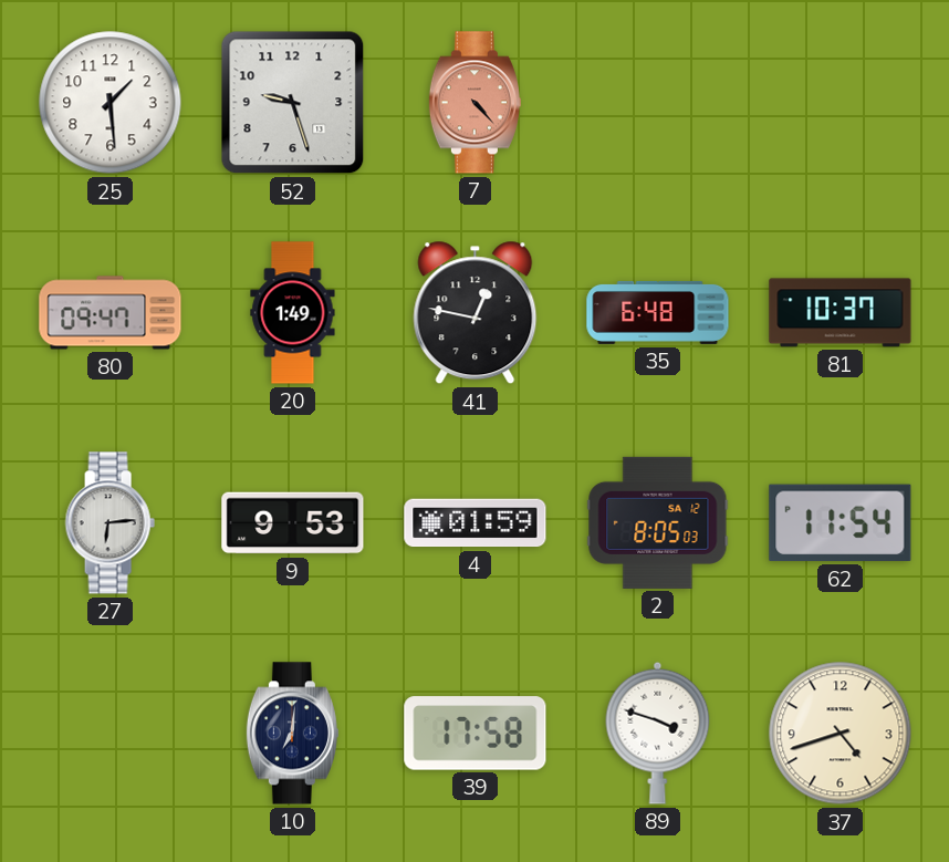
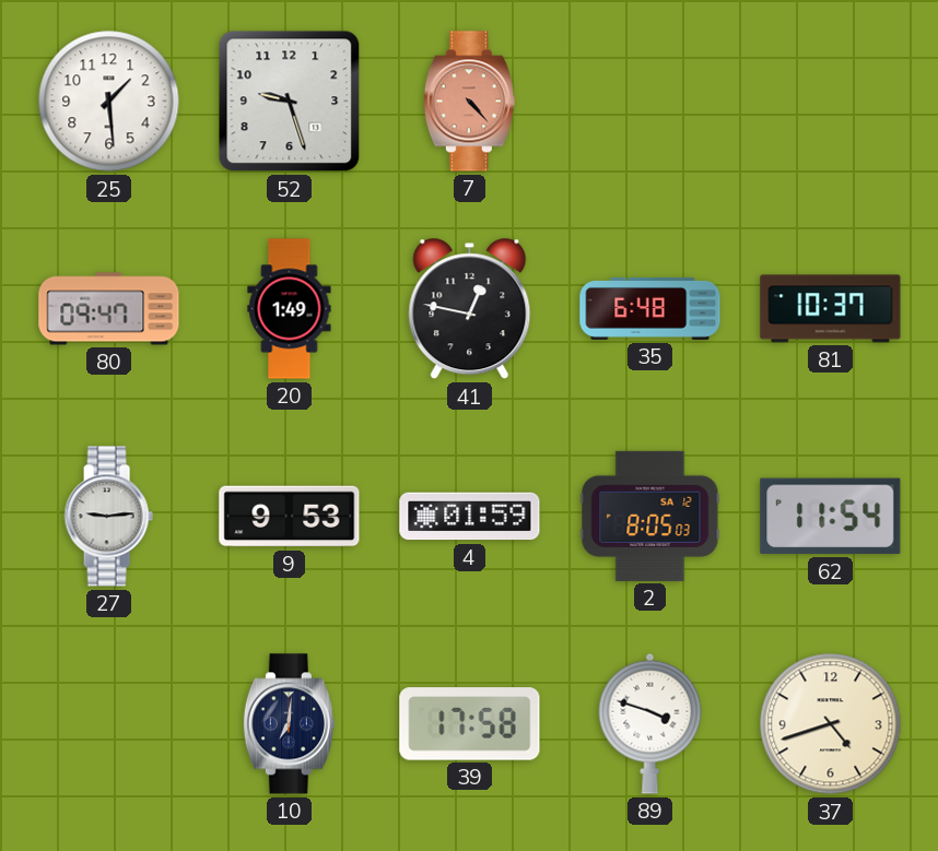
27: 6:14 -> 9:14
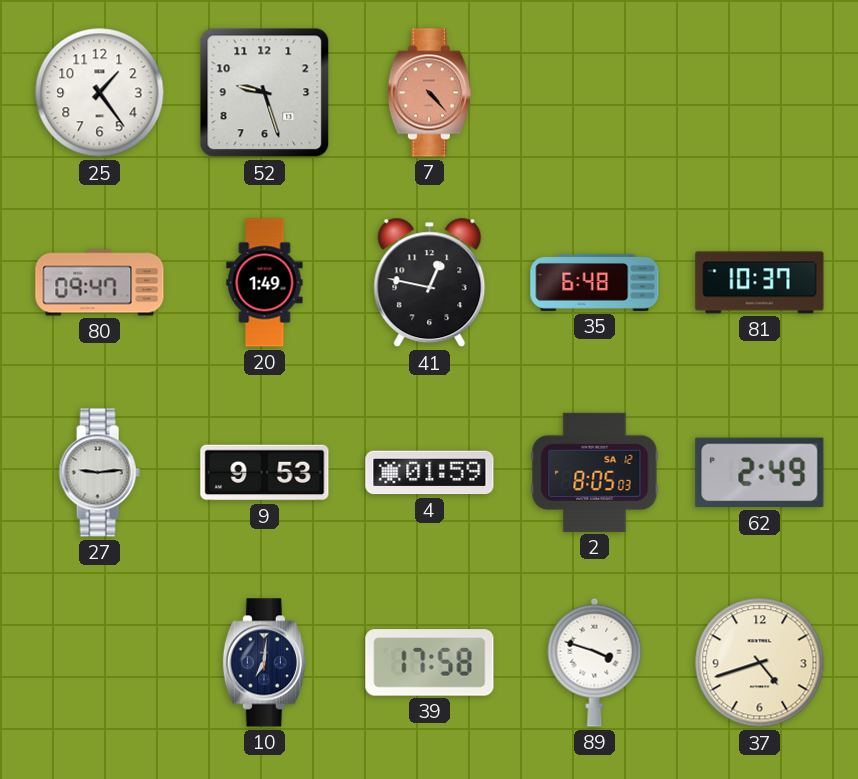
25: 1:29 -> 1:24
62: 11:54 -> 2:49
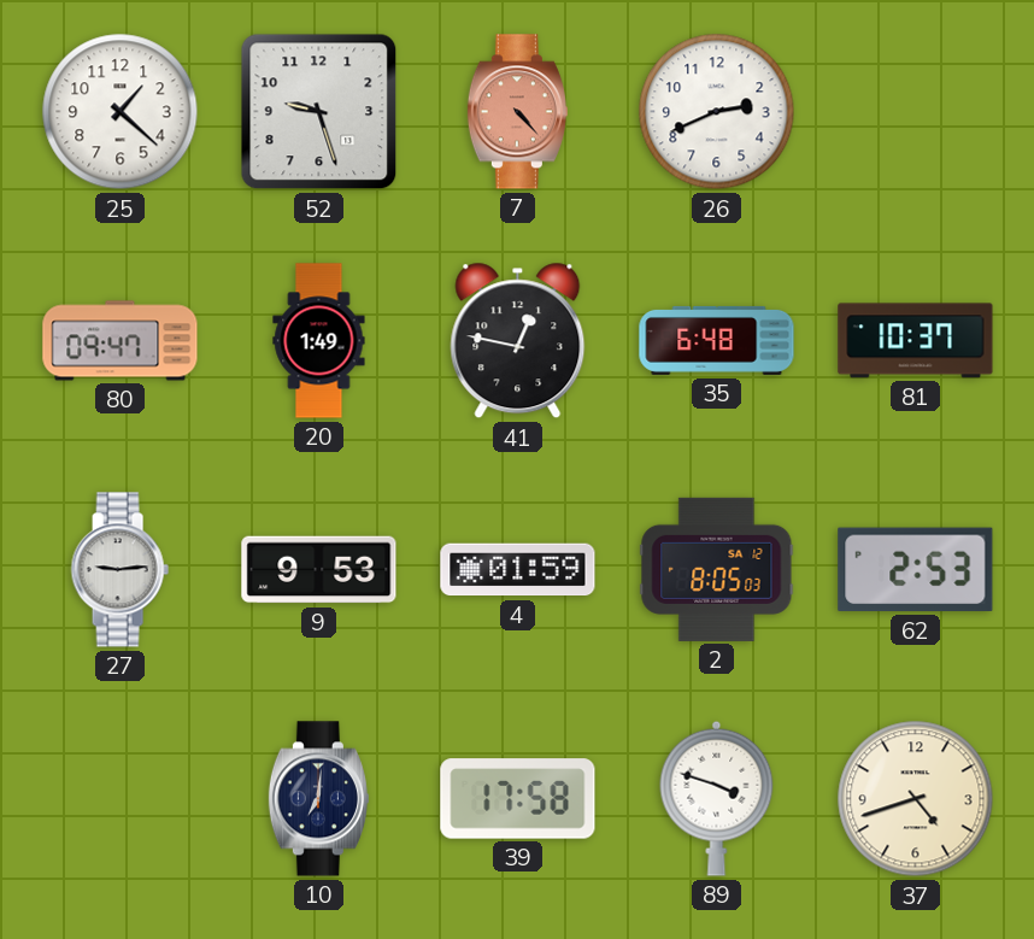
25: 1:24 -> 1:22
26: none -> 2:41
62: 2:49 -> 2:53
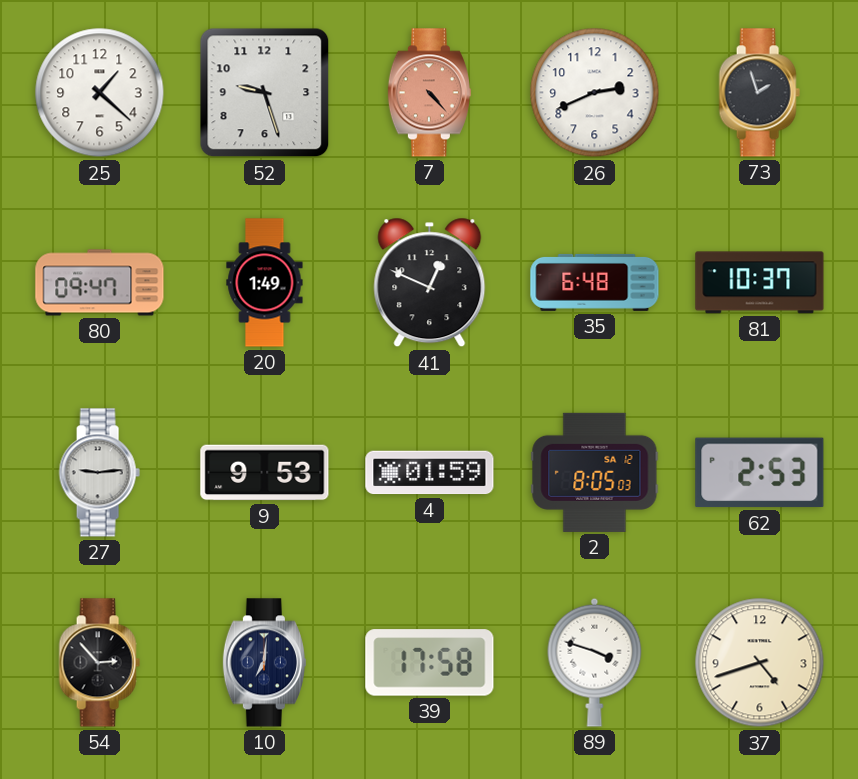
73: none -> 1:57
41: 12:47 -> 12:49
54: none -> 2:53
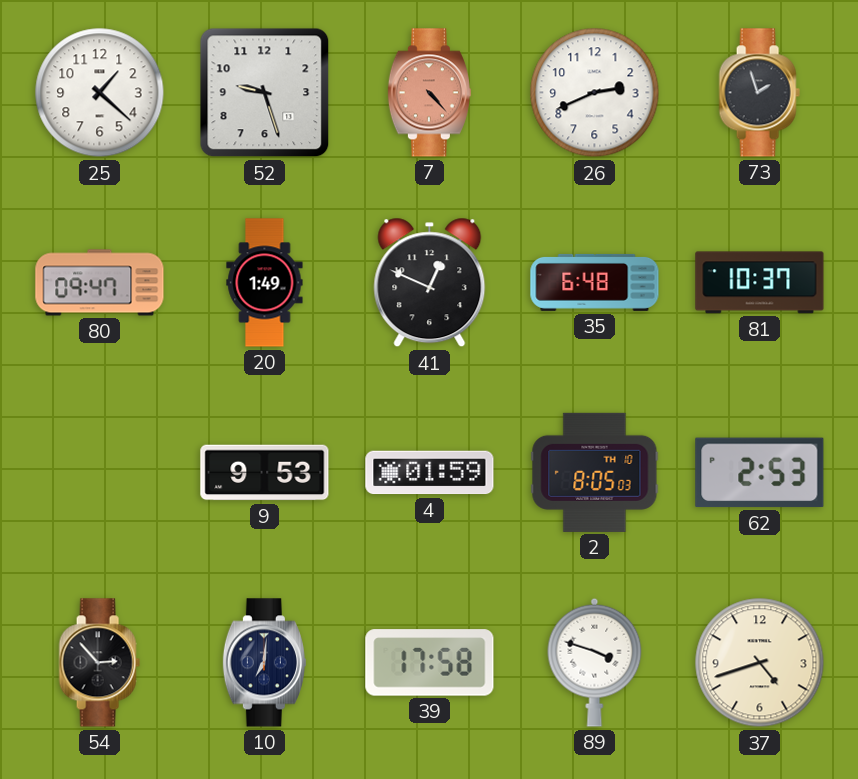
27: 9:14 -> none
2 date: SA 12 -> TH 10
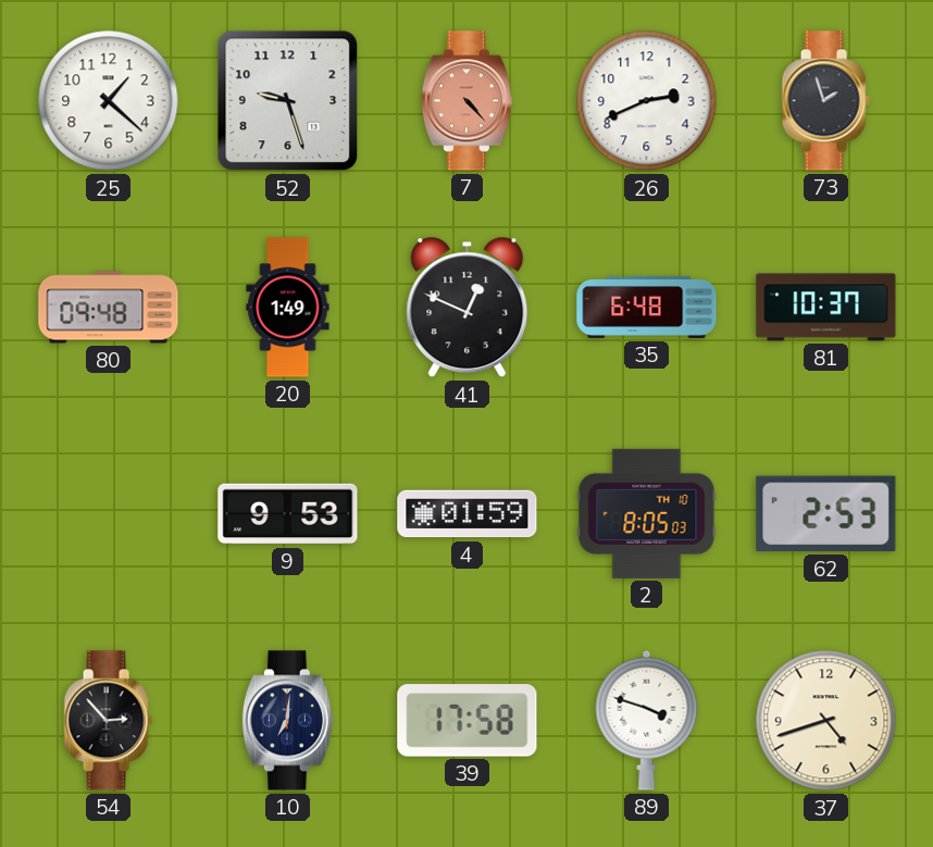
80: 09:47 -> 09:48
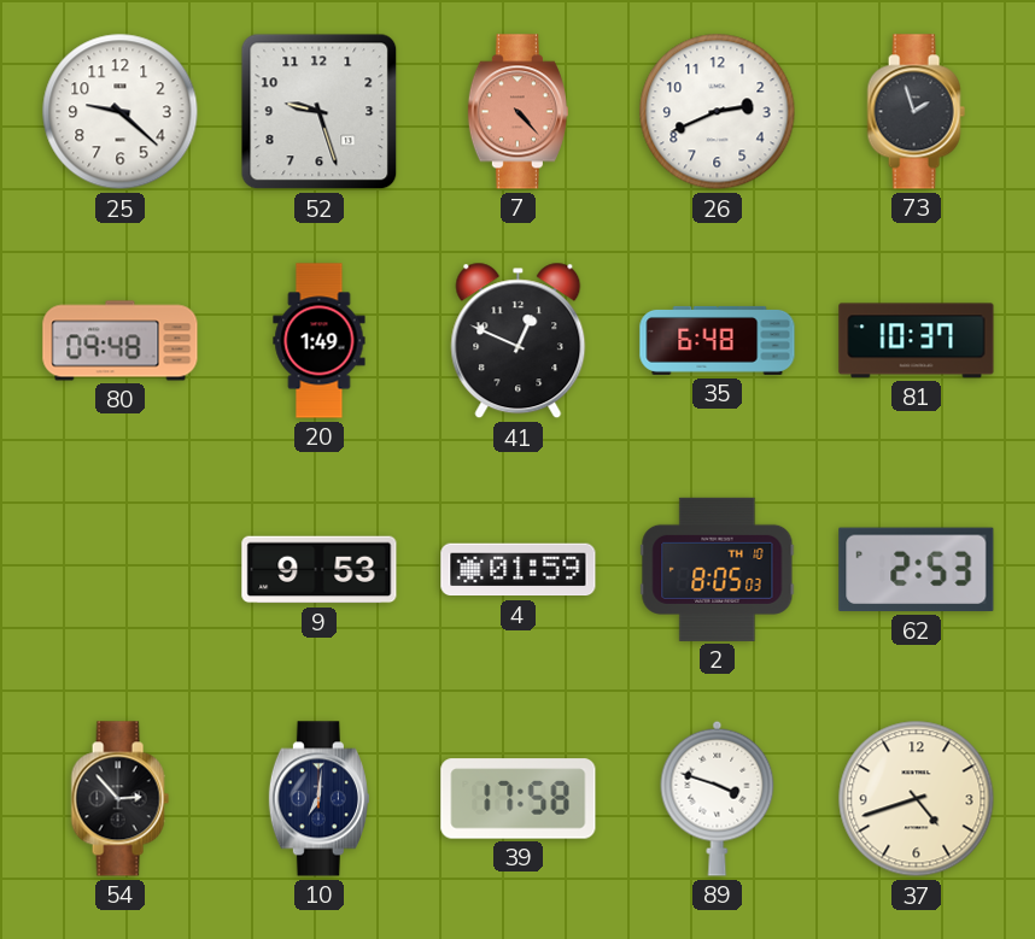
25: 1:22 -> 9:22
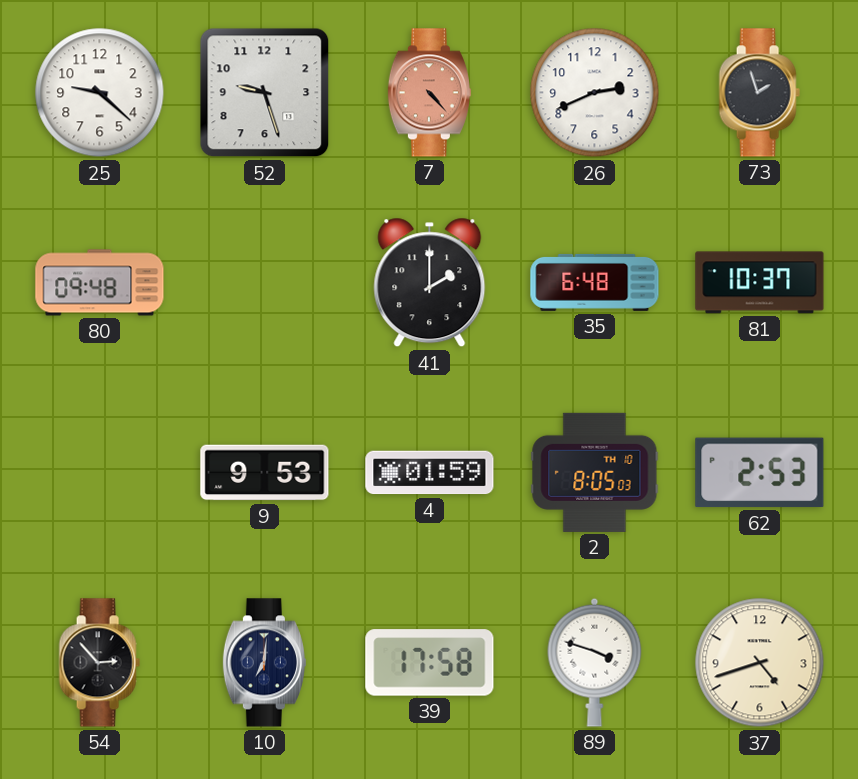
20: 1:49 -> none
41: 12:49 -> 2:00
